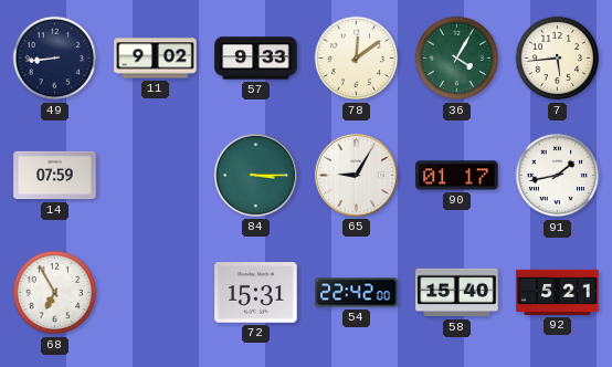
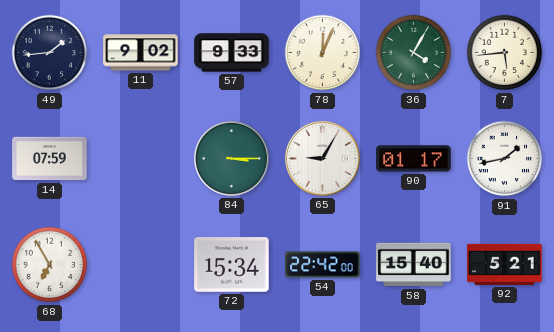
49: 8:44 -> 1:44
78: 12:09 -> 12:04
72: 15:31 -> 15:34
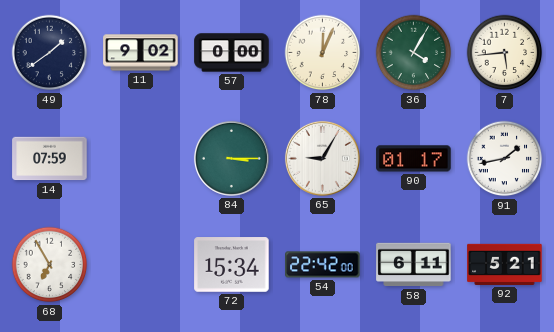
49: 1:44 -> 1:39
57: 9:33 -> 0:00
58: 15:40 -> 6:11
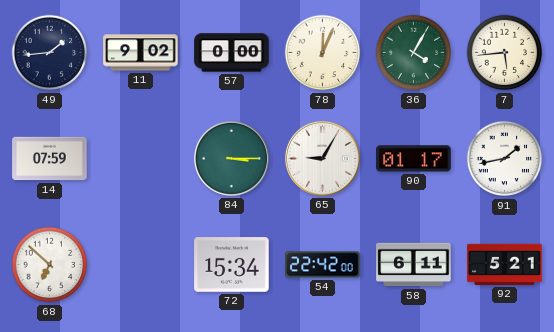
49: 1:39 -> 1:44
68: 6:55 -> 6:52
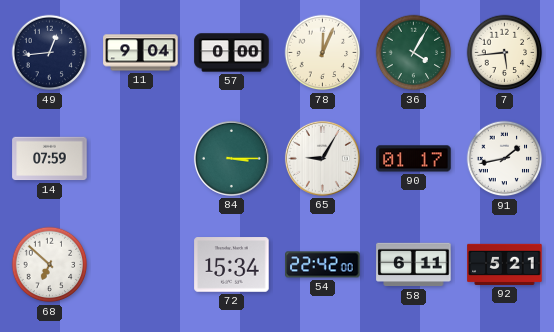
49: 1:44 -> 12:44
11: 9:02 -> 9:04
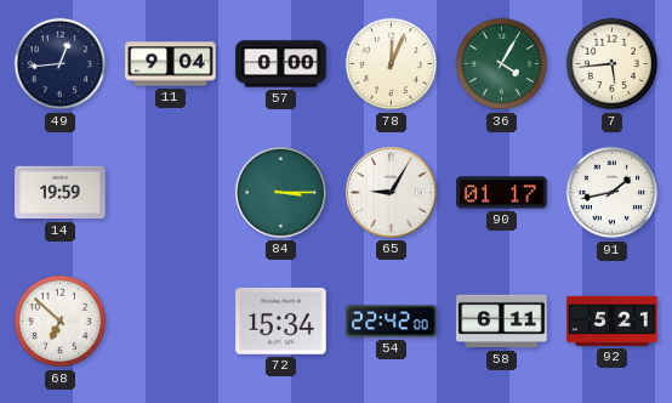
14: 07:59 -> 19:59
